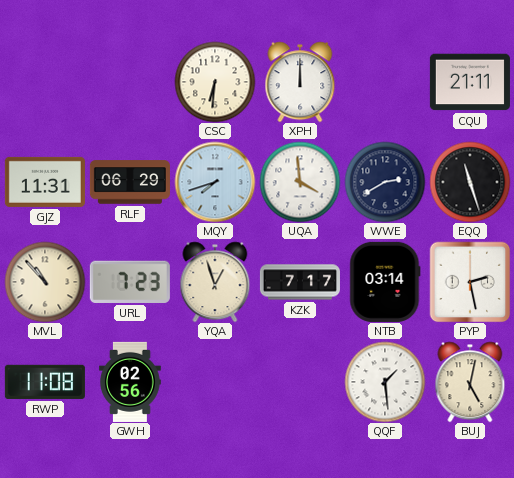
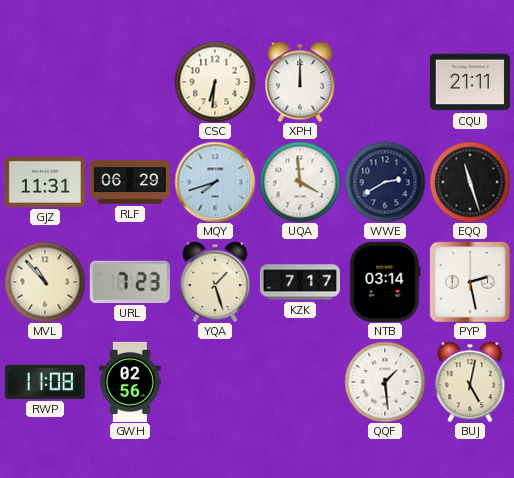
YQA: 12:57 -> 1:27
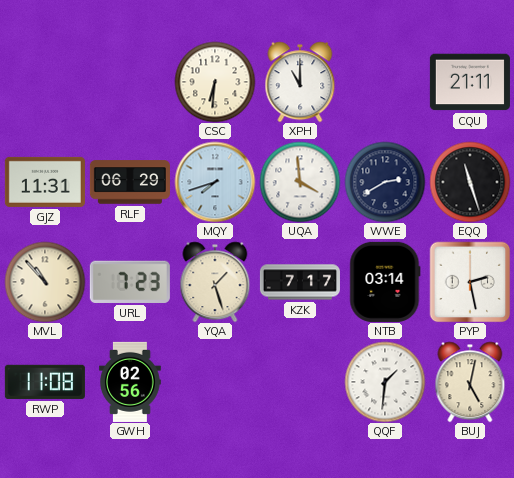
XPH: 12:00 -> 11:00
QQF: 1:29 -> 1:31
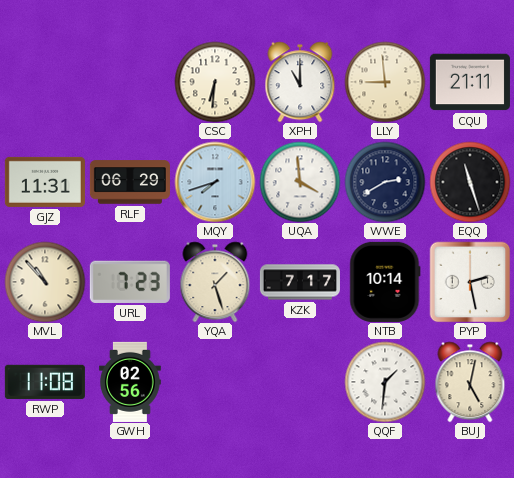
LLY: none -> 8:59
NTB: 03:14 -> 10:14
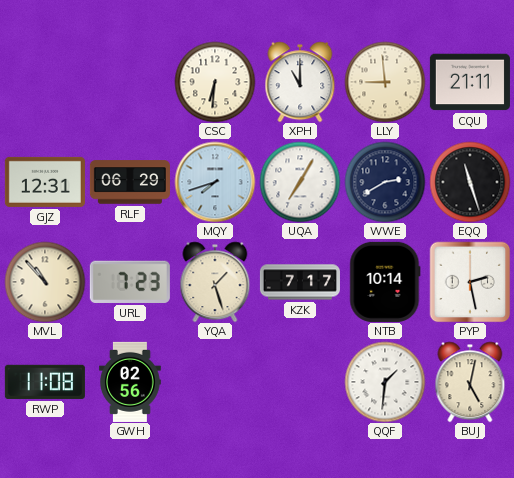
GJZ: 11:31 -> 12:31
UQA: 3:59 -> 7:05
